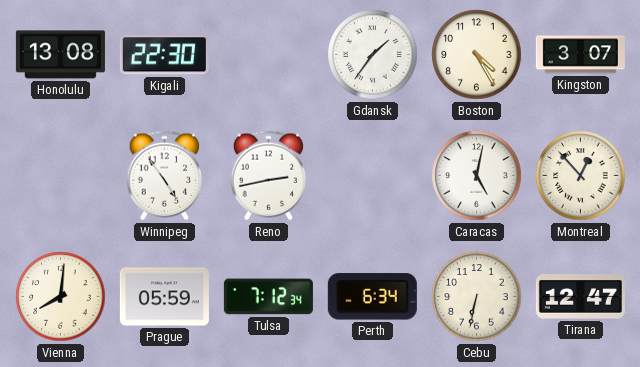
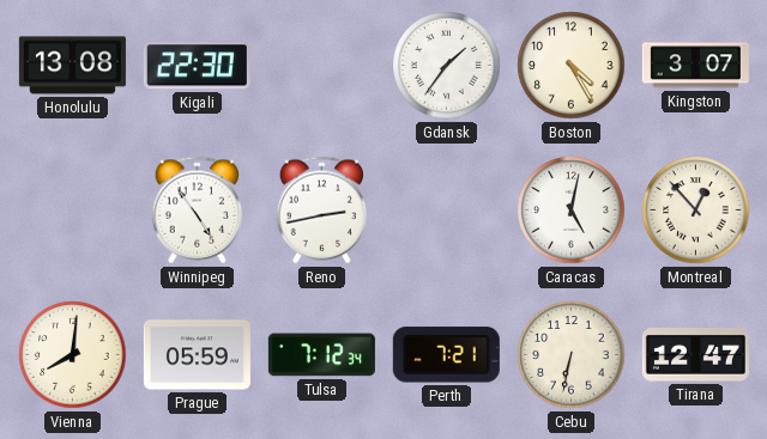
Perth: 6:34 -> 7:21
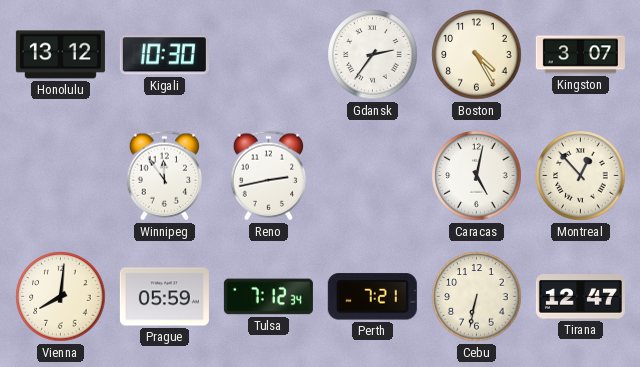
Honolulu: 13:08 -> 13:12
Kigali: 22:30 -> 10:30
Gdansk: 1:36 -> 2:36
Winnipeg: 4:54 -> 11:54
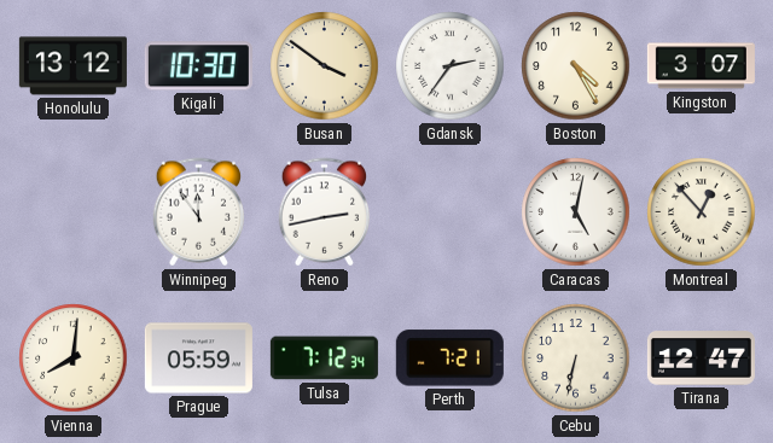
Busan: none -> 3:51
